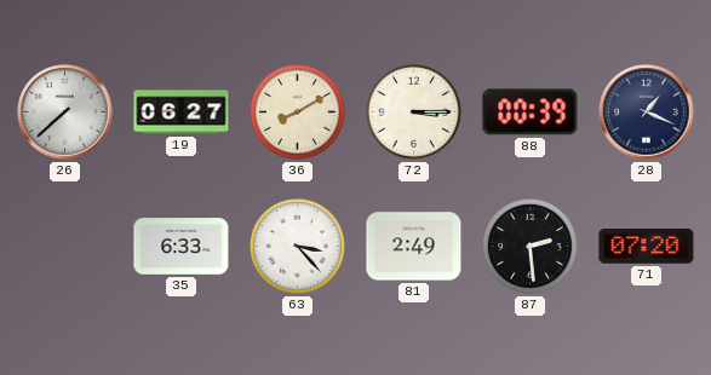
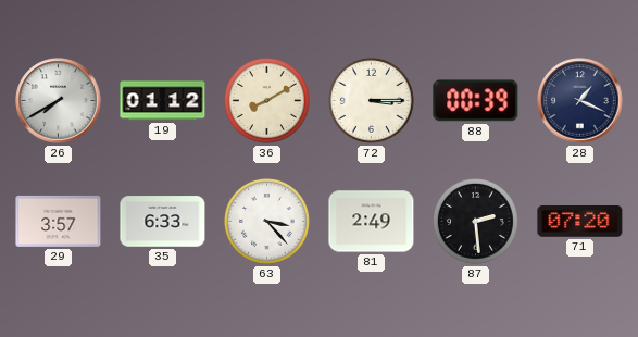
26: 7:38 -> 7:40
19: 06:27 -> 01:12
29: none -> 3:57
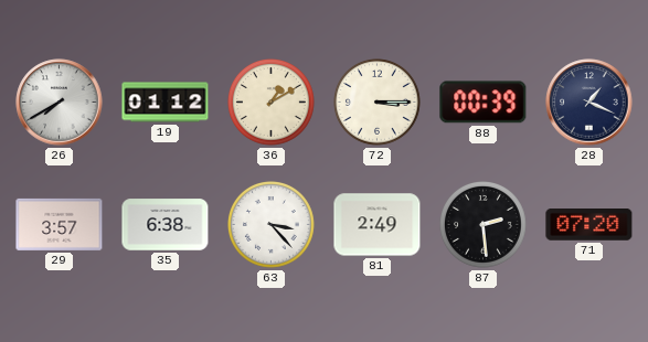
36: 8:10 -> 1:10
35: 6:33 -> 6:38
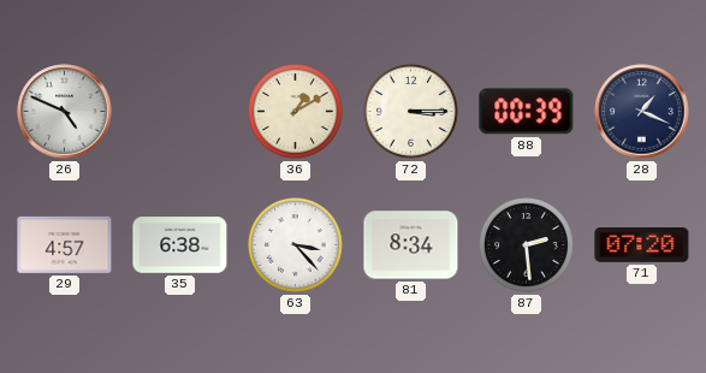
26: 7:40 -> 4:49
19: 01:12 -> none
29: 3:57 -> 4:57
81: 2:49 -> 8:34
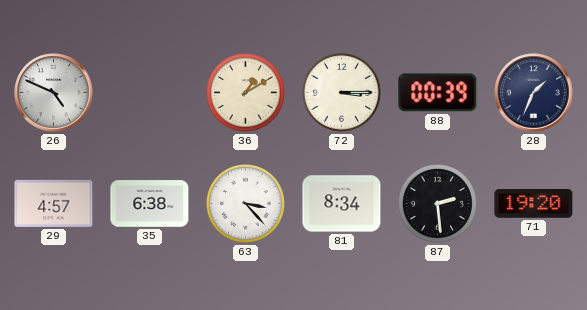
28: 1:19 -> 1:34
71: 07:20 -> 19:20
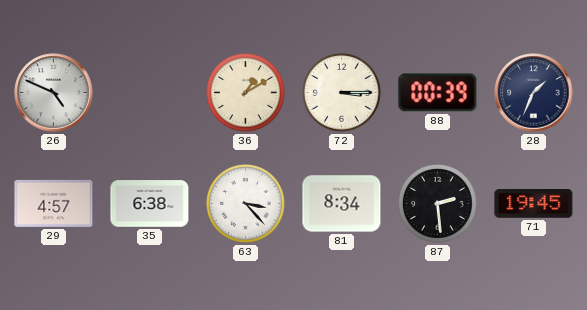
71: 19:20 -> 19:45
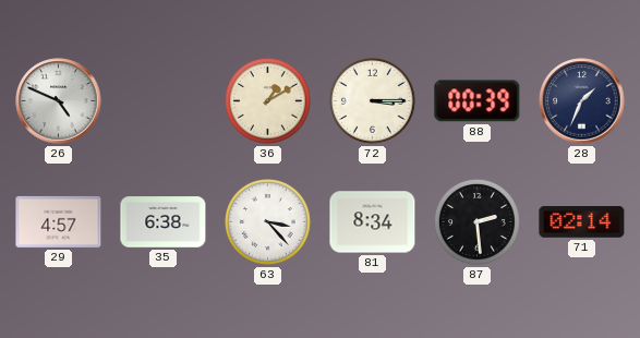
71: 19:45 -> 02:14
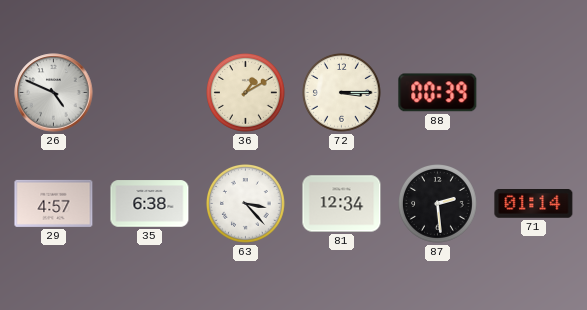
28: 1:34 -> none
81: 8:34 -> 12:34
71: 02:14 -> 01:14
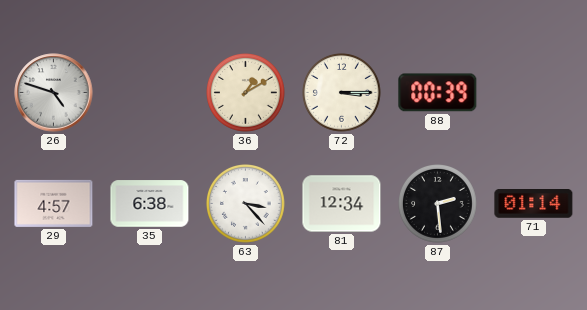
26: 4:49 -> 4:48
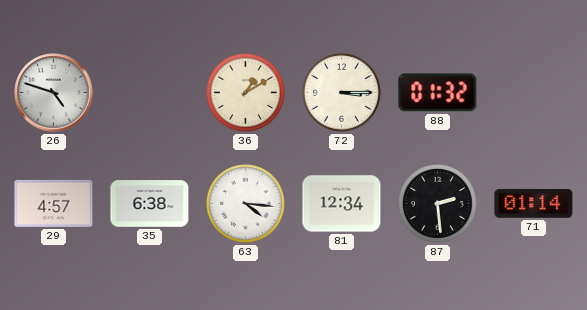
88: 00:39 -> 01:32
63: 3:23 -> 4:16
